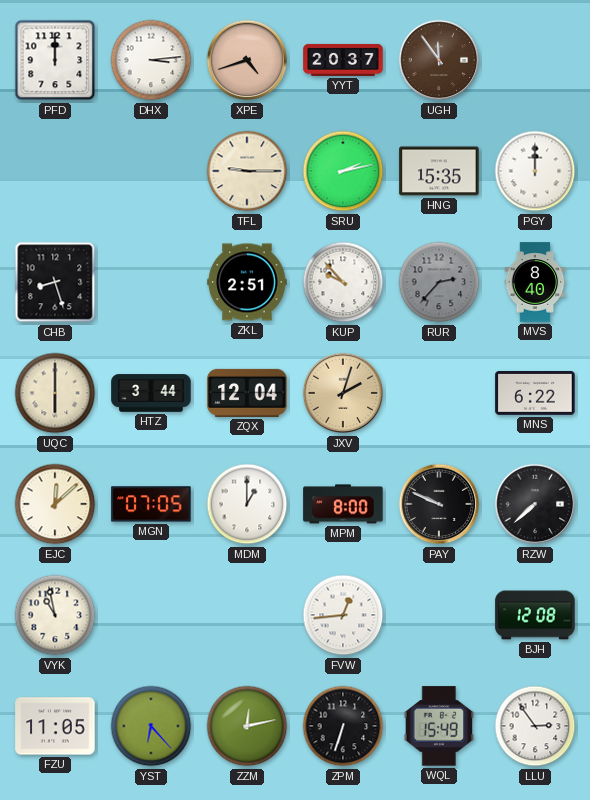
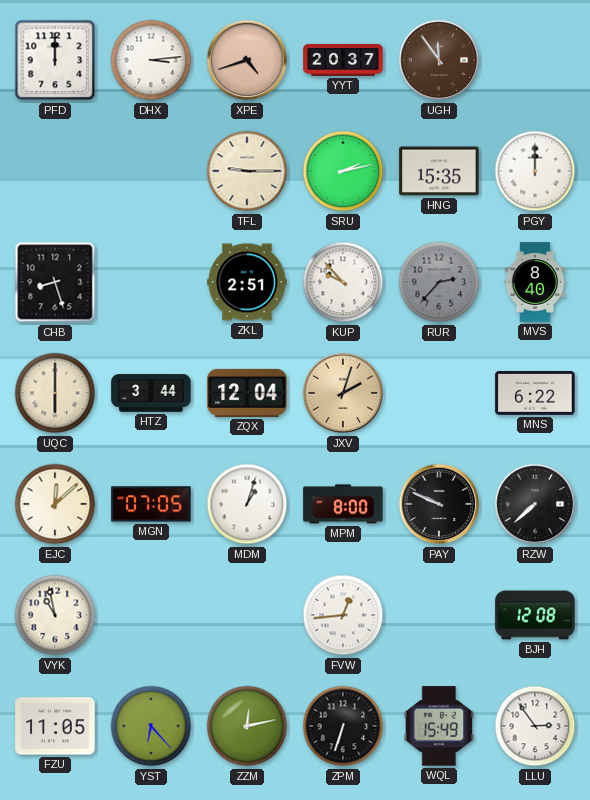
MDM: 1:00 -> 1:03
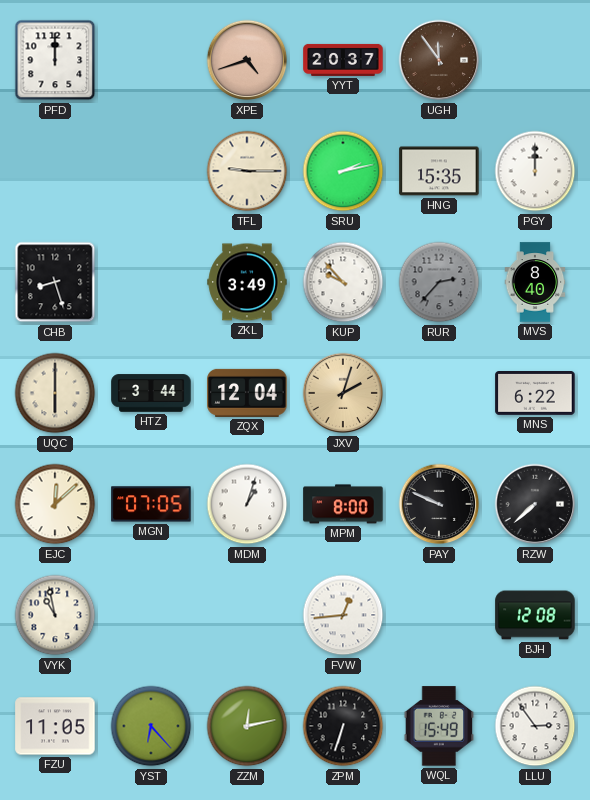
DHX: 3:14 -> none
ZKL: 2:51 -> 3:49
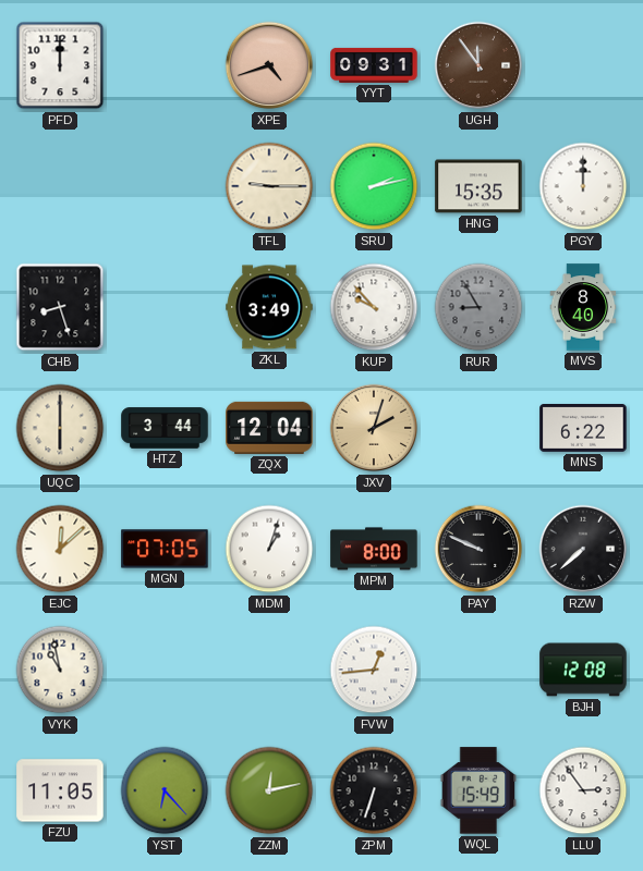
YYT: 20:37 -> 09:31
RUR: 2:37 -> 8:55
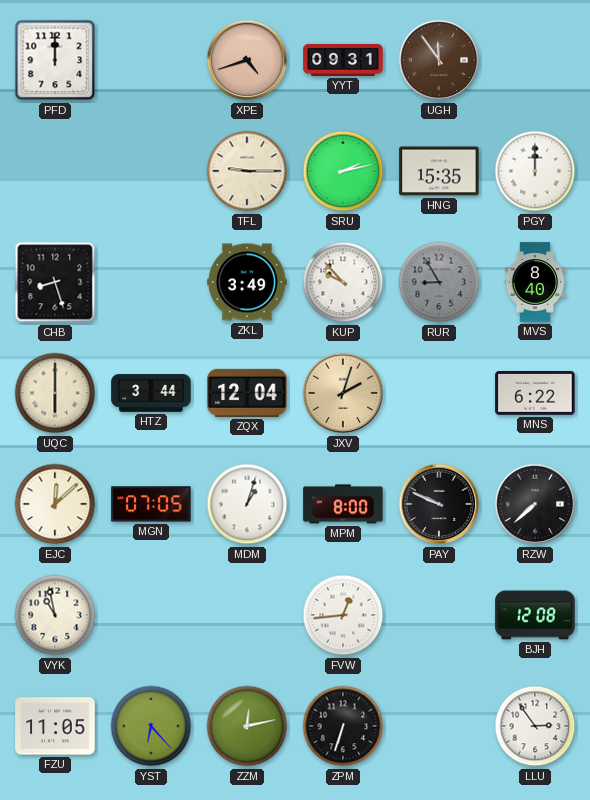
WQL: 15:49 -> none
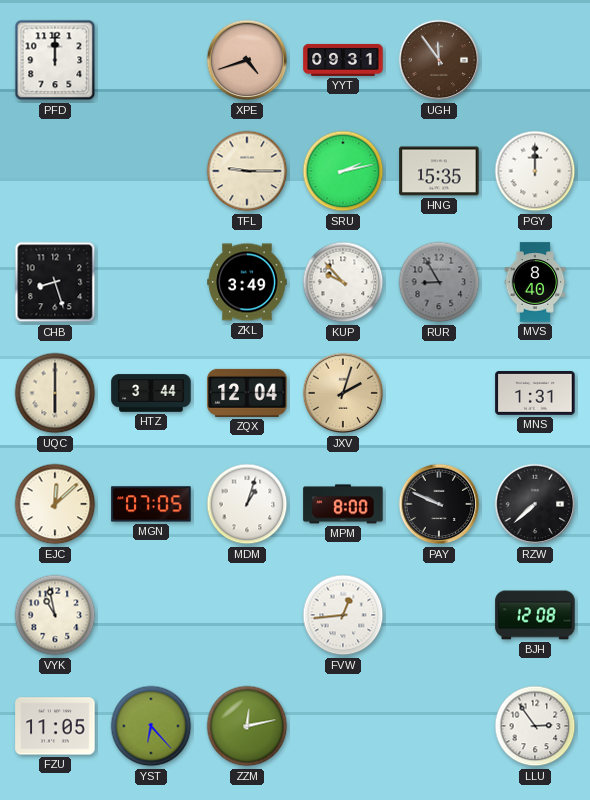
MNS: 6:22 -> 1:31
ZPM: 6:33 -> none
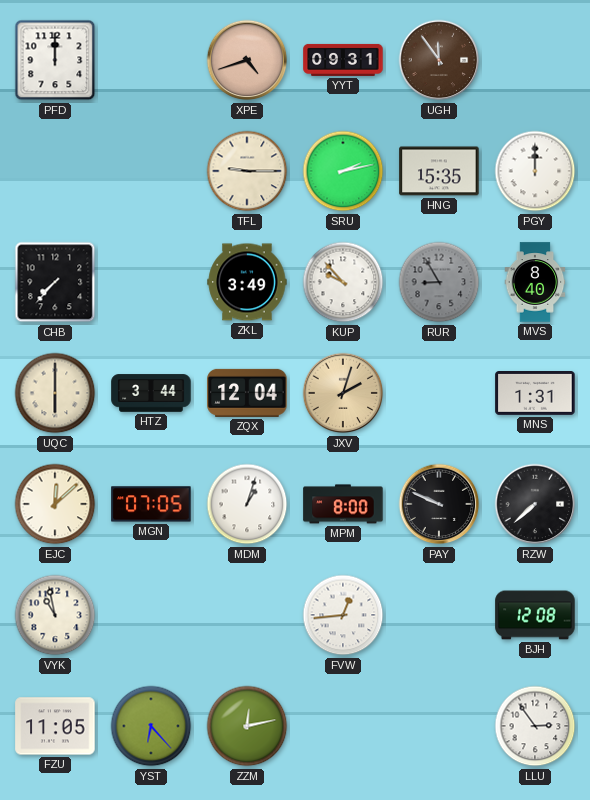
CHB: 8:27 -> 7:37
